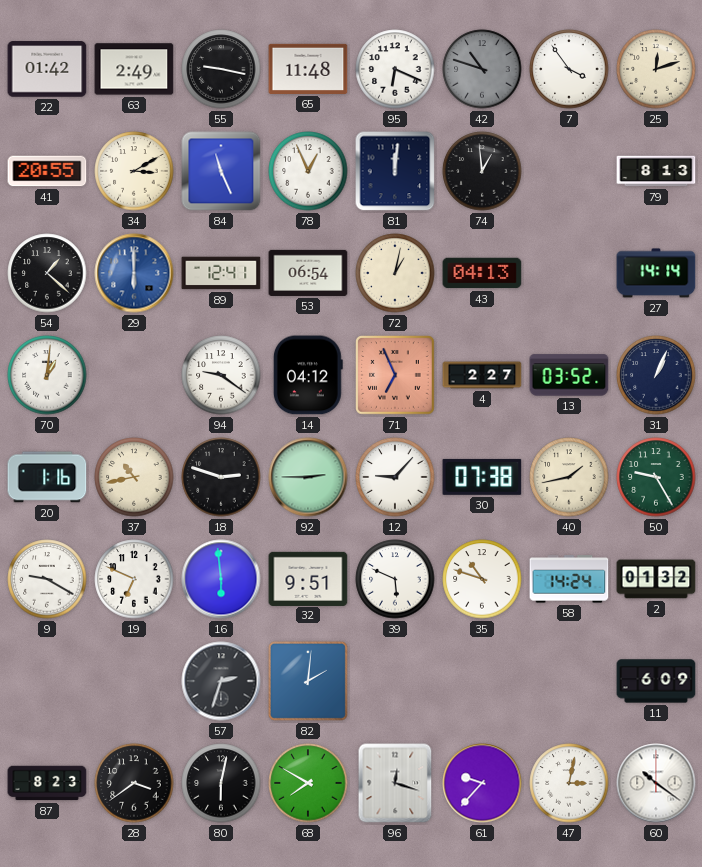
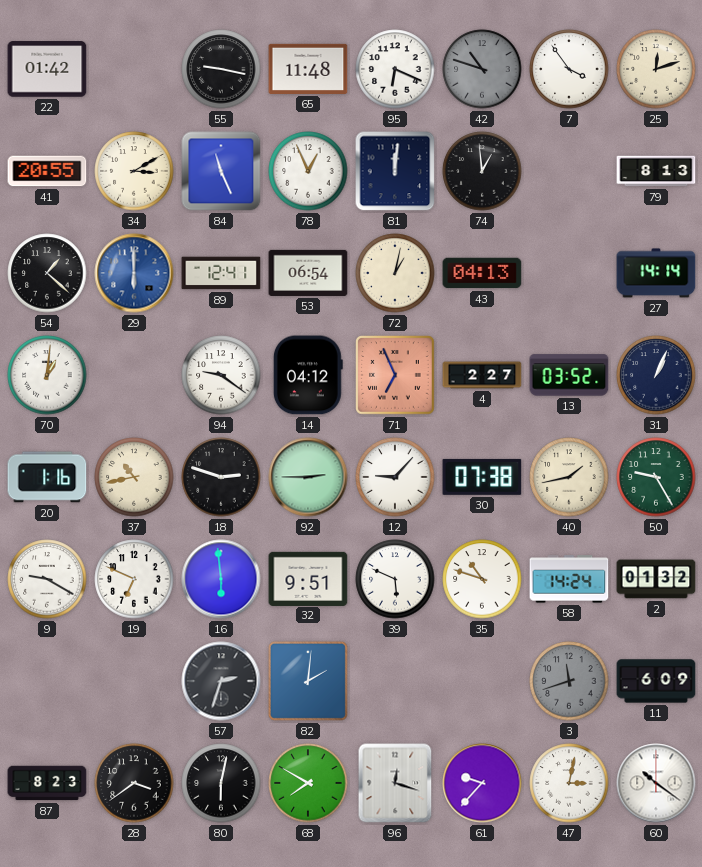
63: 2:49 -> none
3: none -> 11:42
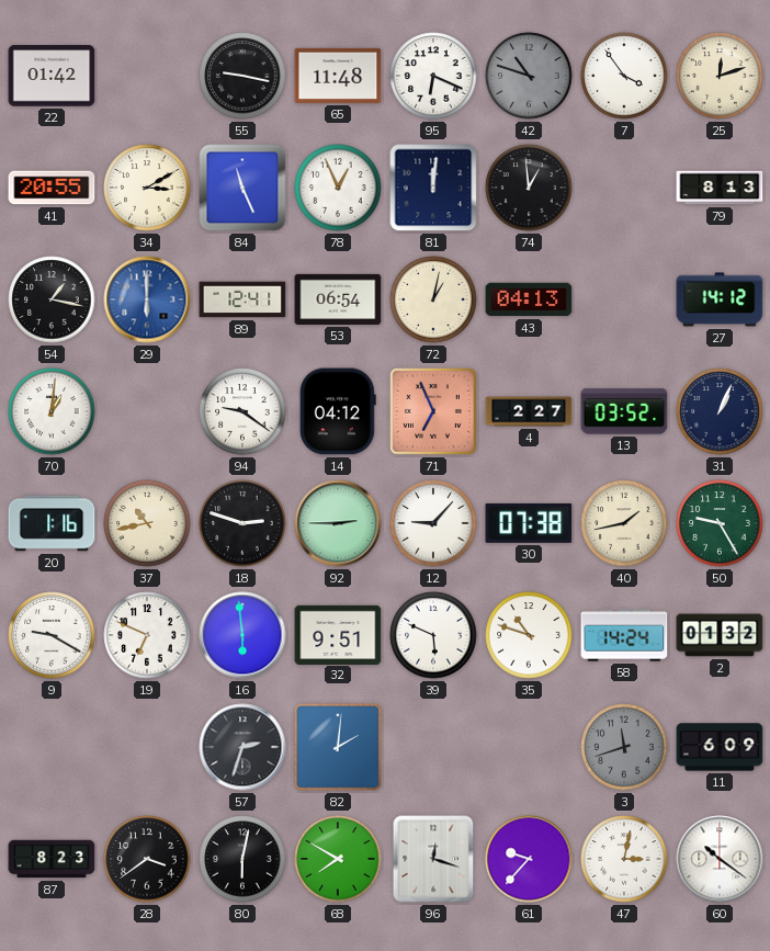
54: 1:22 -> 1:17
27: 14:14 -> 14:12
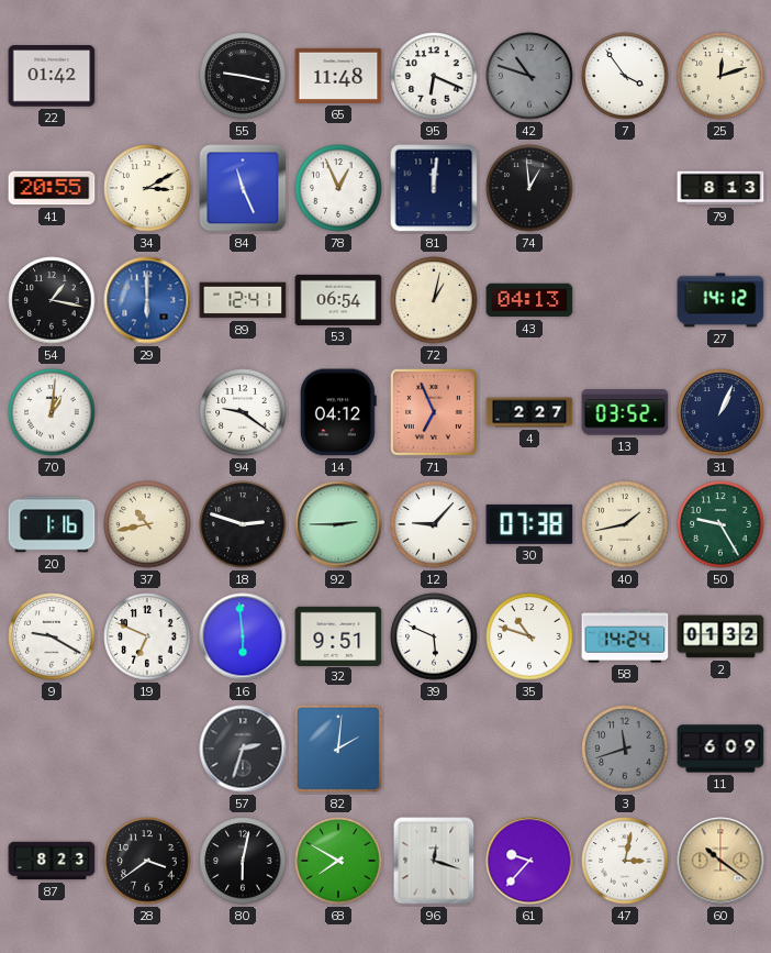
60 dial: white -> champagne
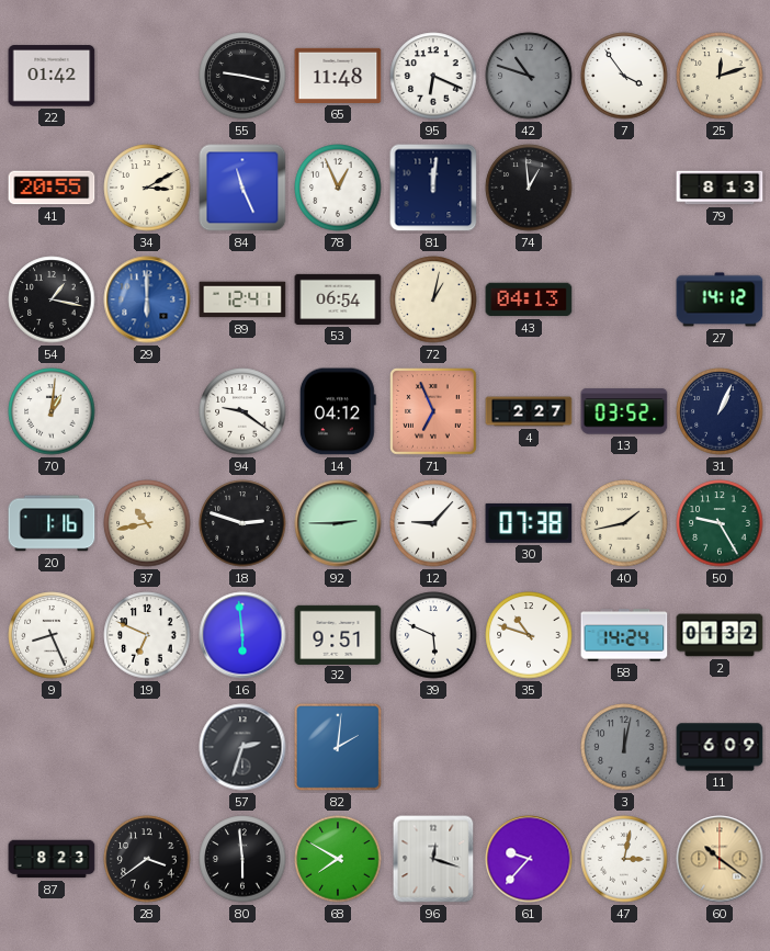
9: 9:20 -> 8:26
3: 11:42 -> 12:02
80: 6:02 -> 5:59
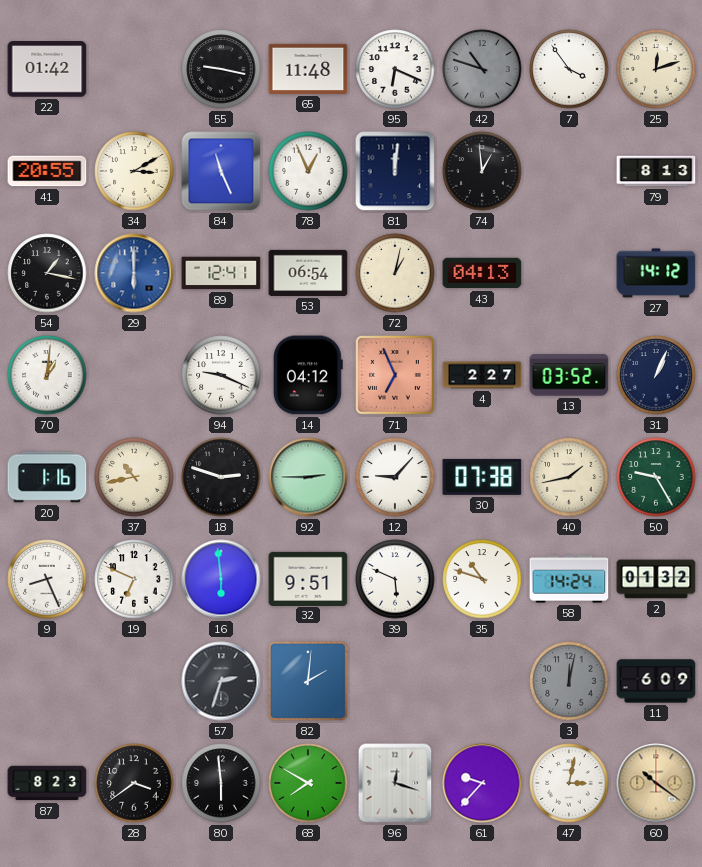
94: 9:21 -> 9:19
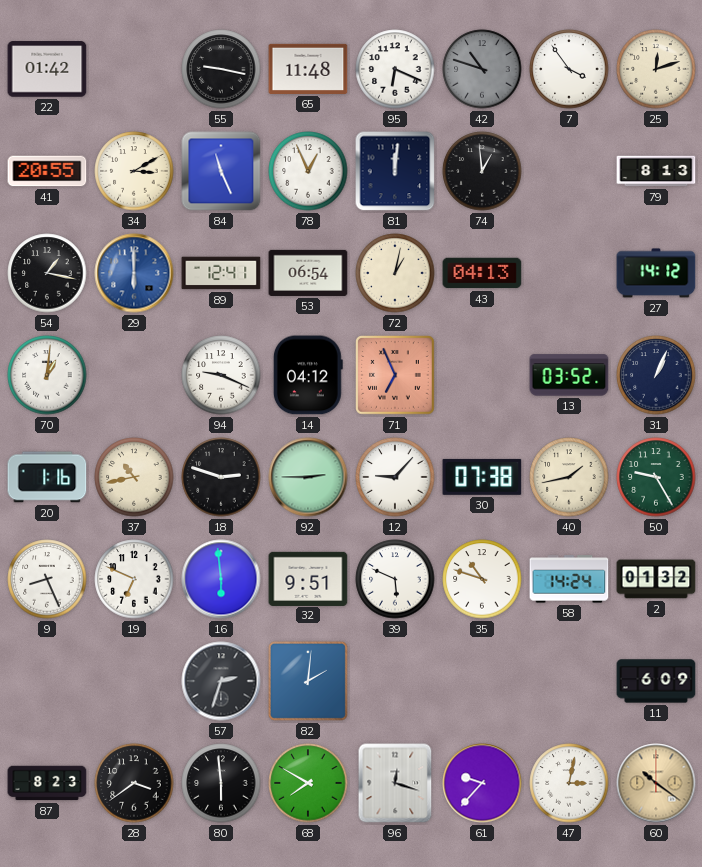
4: 2:27 -> none
3: 12:02 -> none
